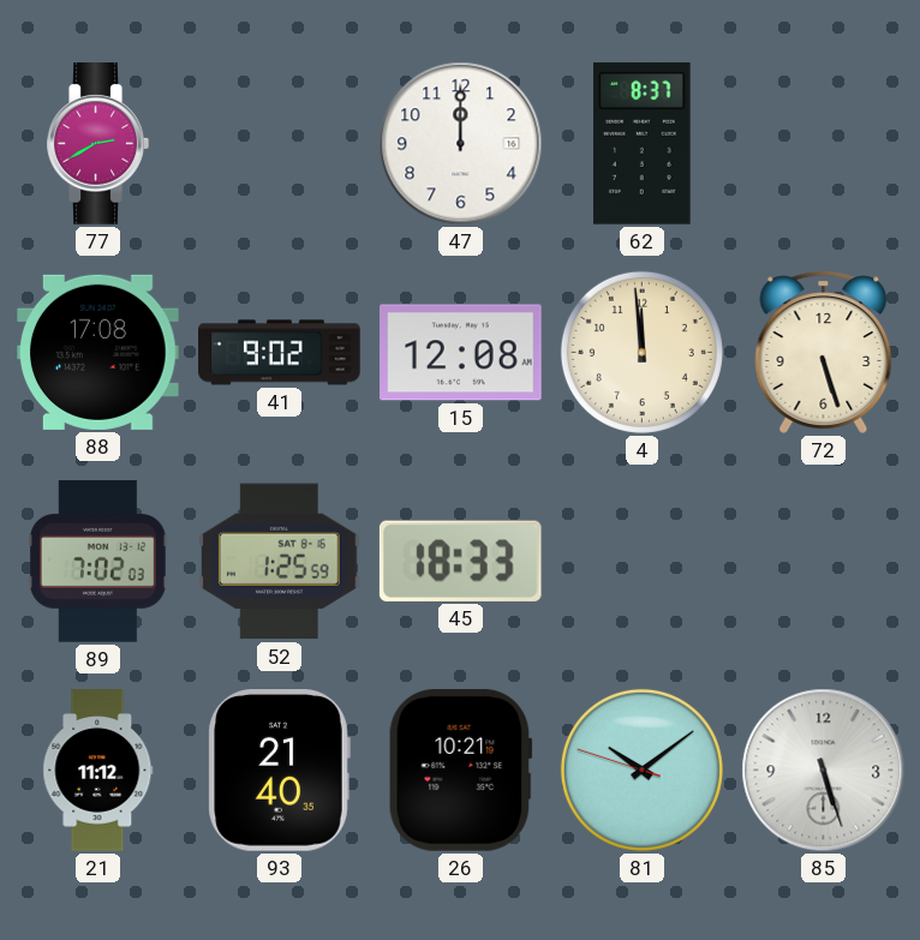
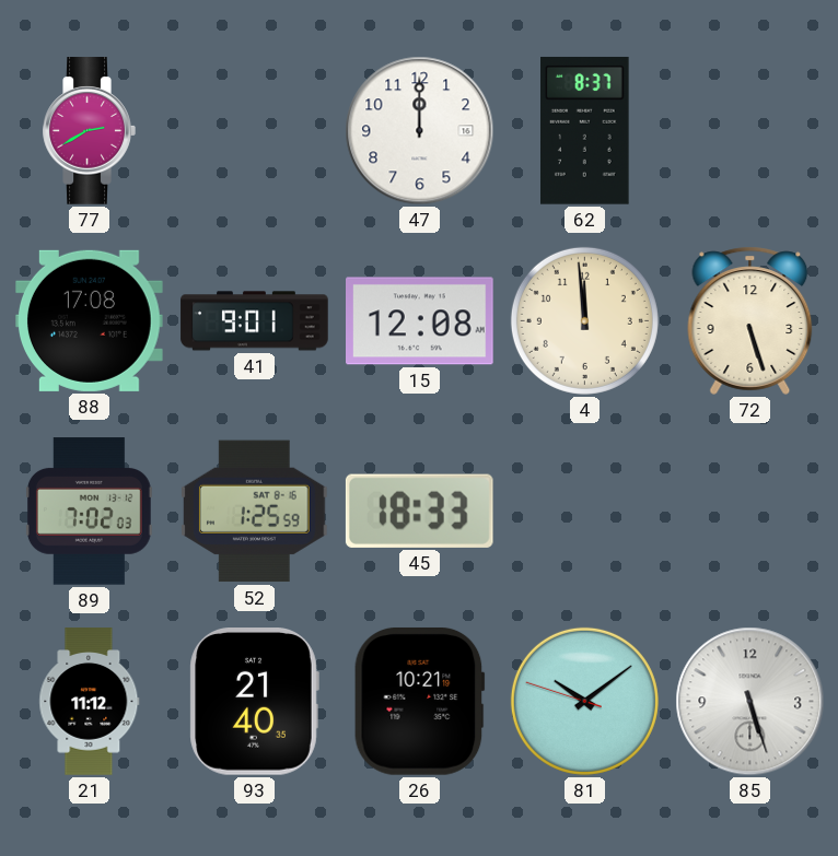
41: 9:02 -> 9:01
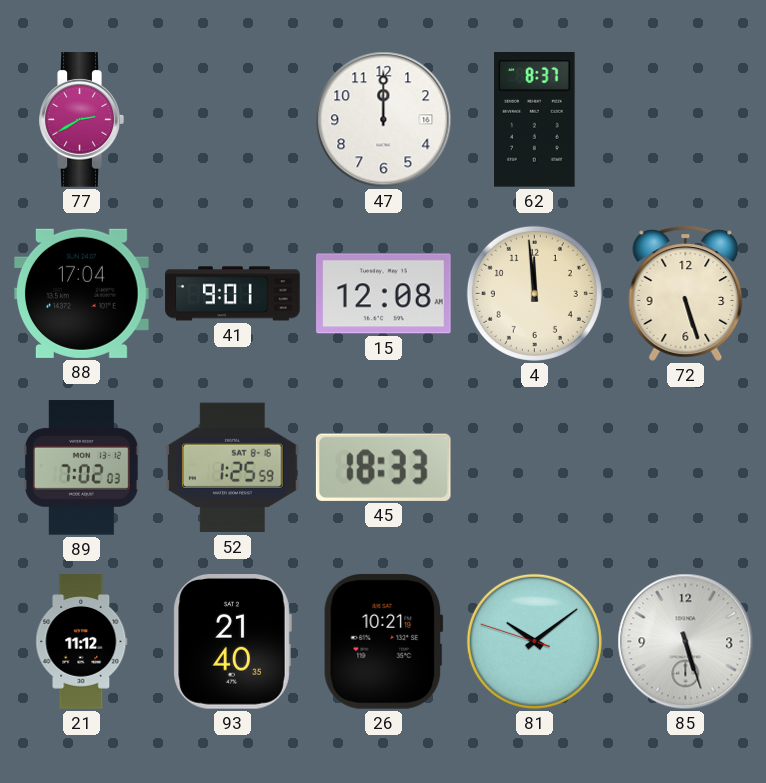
88: 17:08 -> 17:04
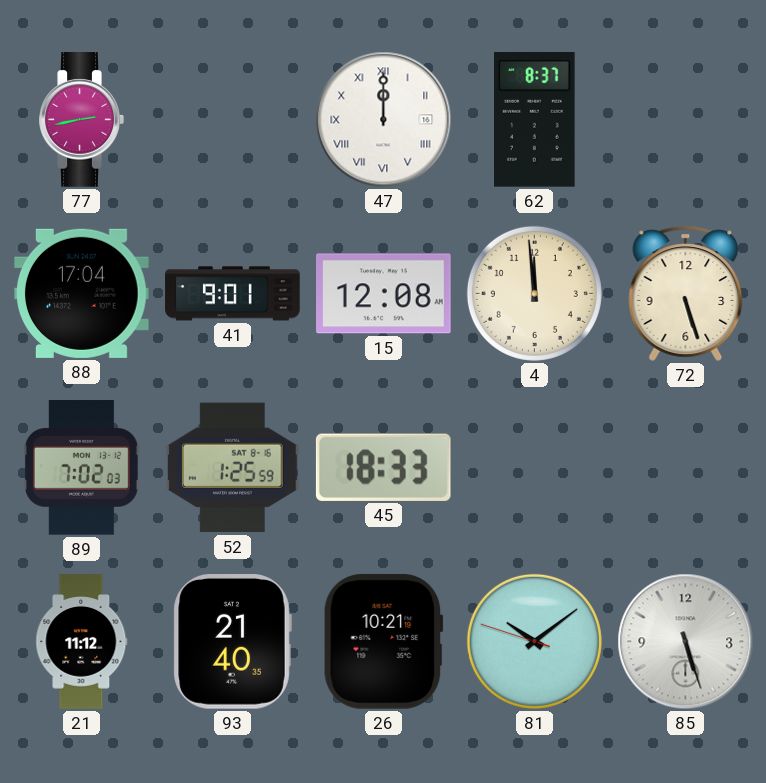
77: 2:40 -> 2:43
47 numerals: Arabic -> Roman
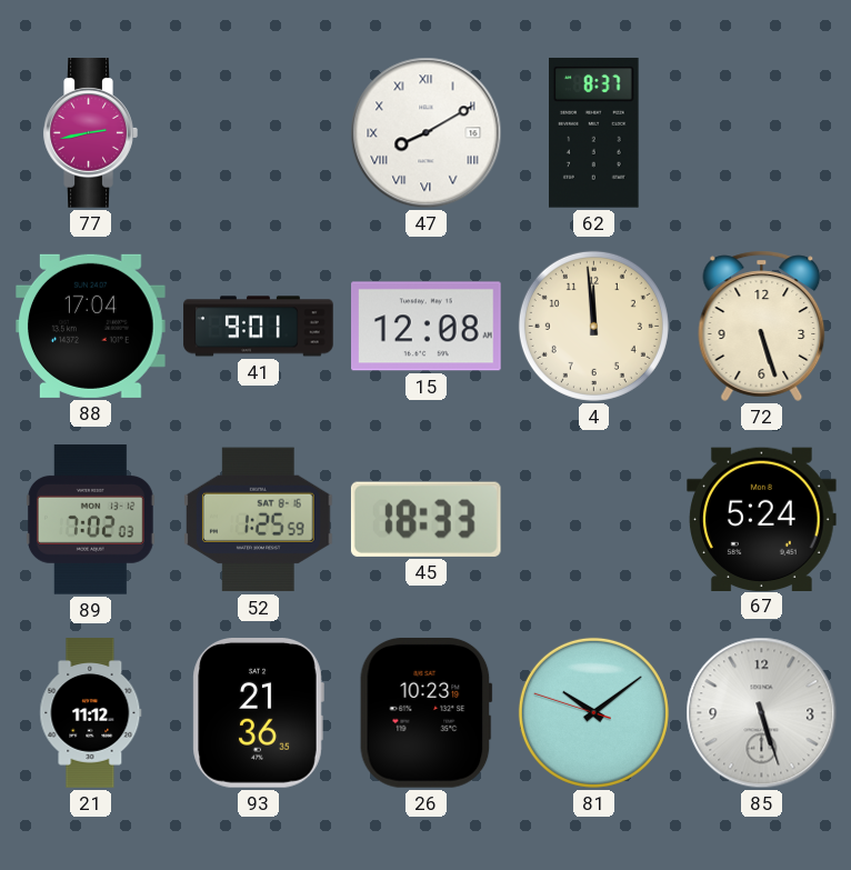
47: 12:00 -> 8:10
67: none -> 5:24
93: 21:40 -> 21:36
26: 10:21 -> 10:23
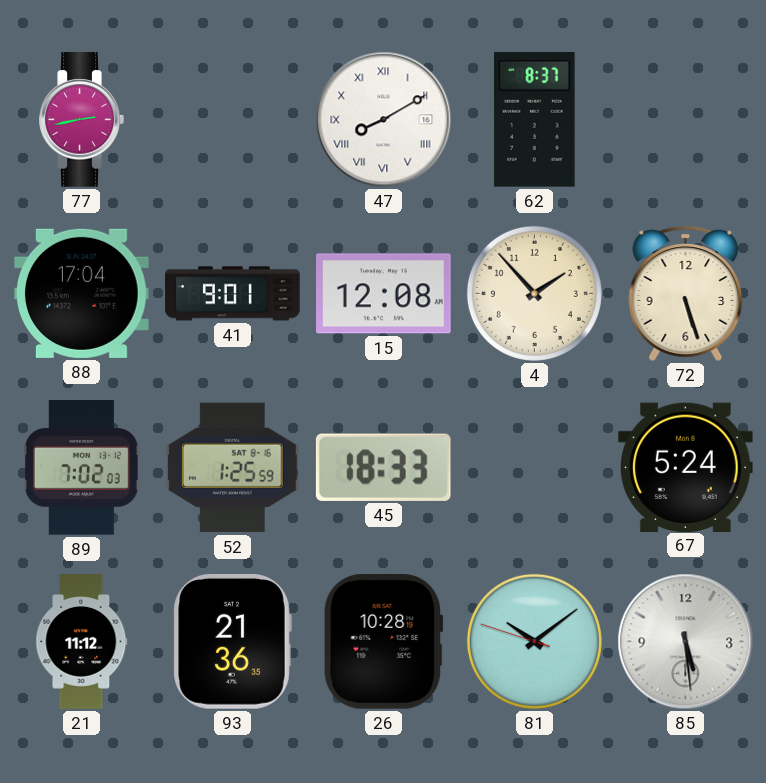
4: 11:59 -> 1:53
26: 10:23 -> 10:28
85: 5:27 -> 5:29
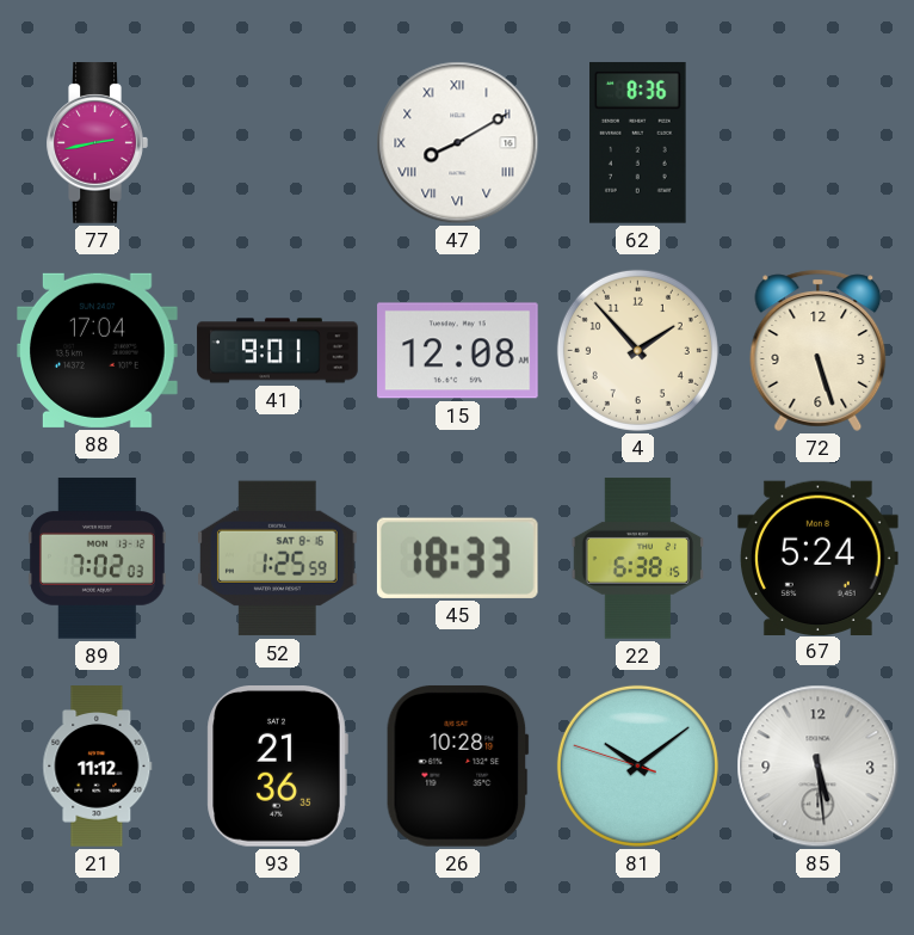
62: 8:37 -> 8:36
22: none -> 6:38
